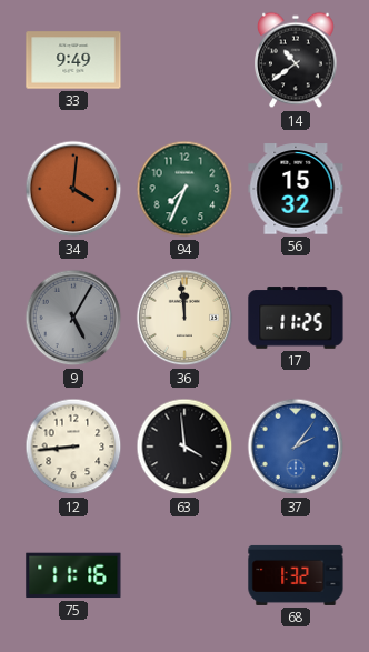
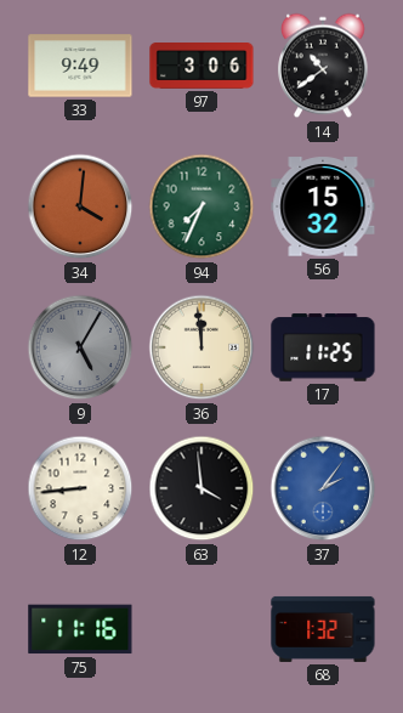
97: none -> 3:06
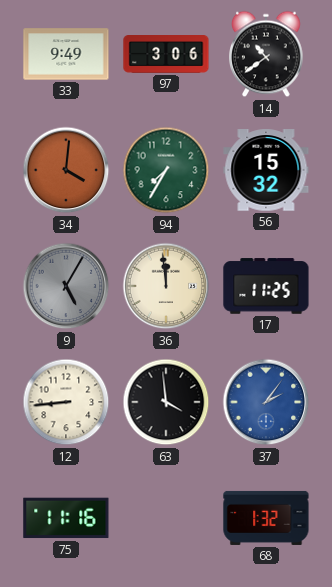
94: 7:34 -> 7:35
